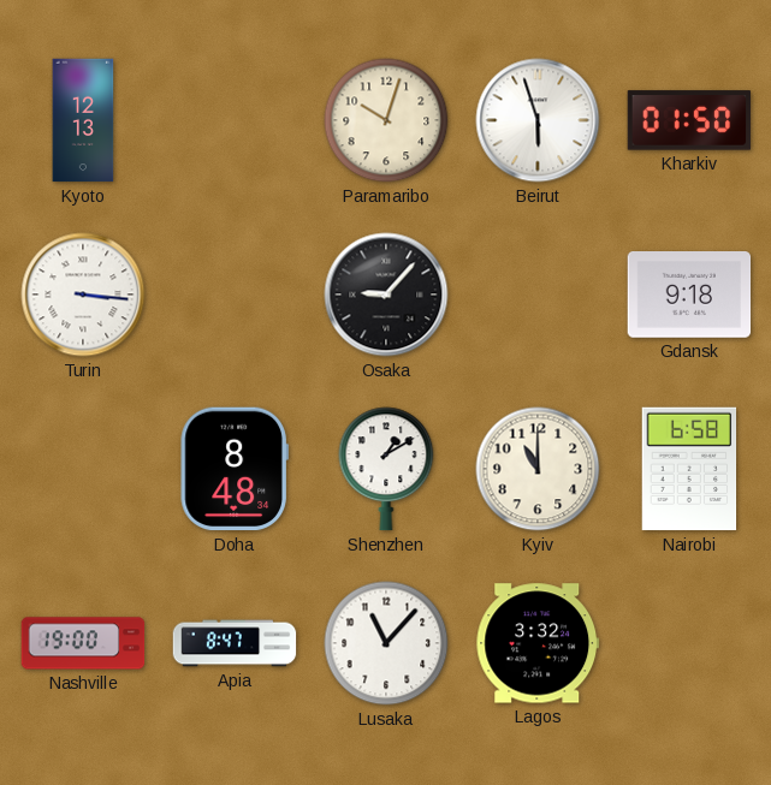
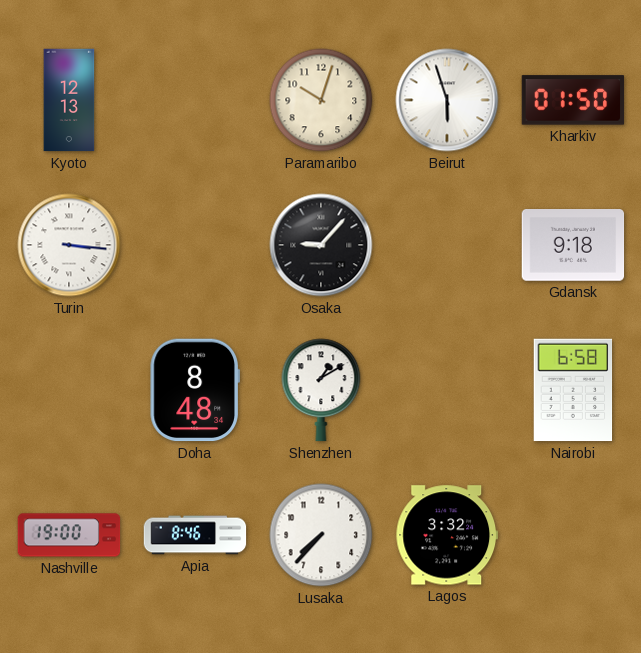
Kyiv: 11:00 -> none
Apia: 8:47 -> 8:46
Lusaka: 11:07 -> 7:37
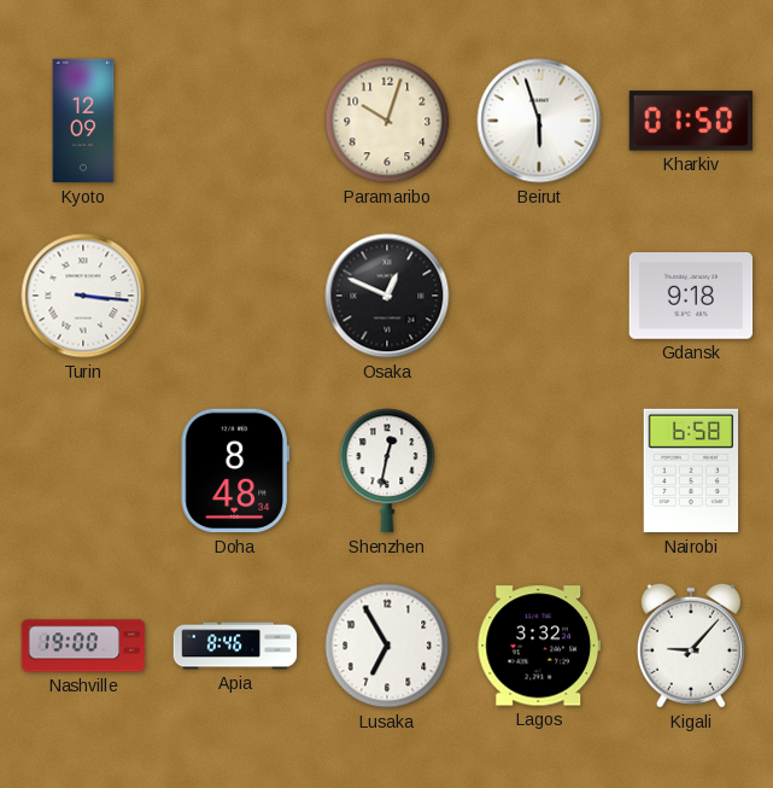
Kyoto: 12:13 -> 12:09
Osaka: 9:07 -> 12:49
Shenzhen: 1:10 -> 12:32
Lusaka: 7:37 -> 6:55
Kigali: none -> 9:07
